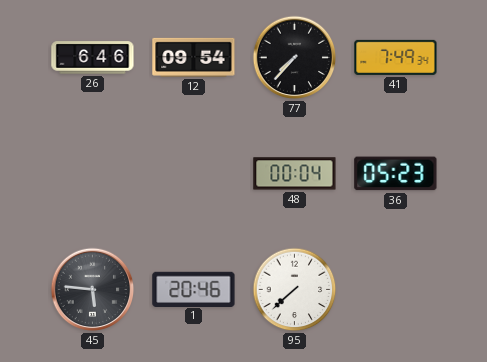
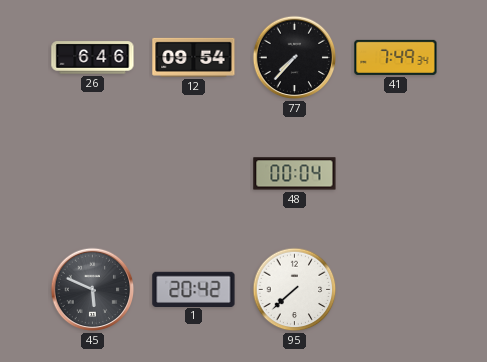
36: 05:23 -> none
45: 5:46 -> 5:49
1: 20:46 -> 20:42
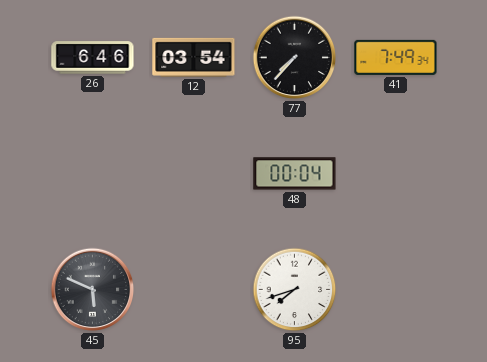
12: 09:54 -> 03:54
1: 20:42 -> none
95: 7:38 -> 7:42
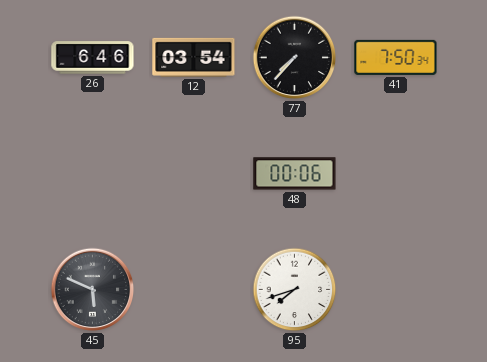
41: 7:49 -> 7:50
48: 00:04 -> 00:06
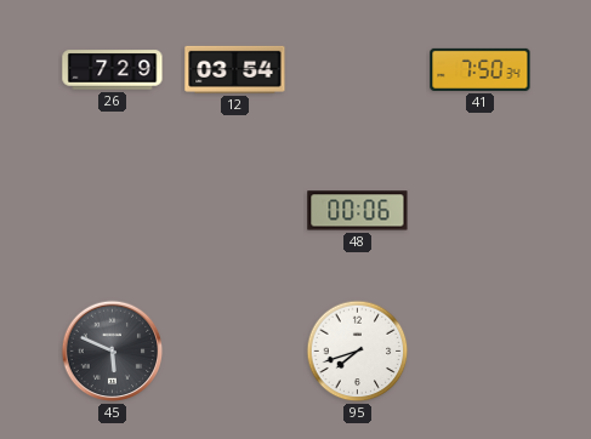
26: 6:46 -> 7:29
77: 7:37 -> none
